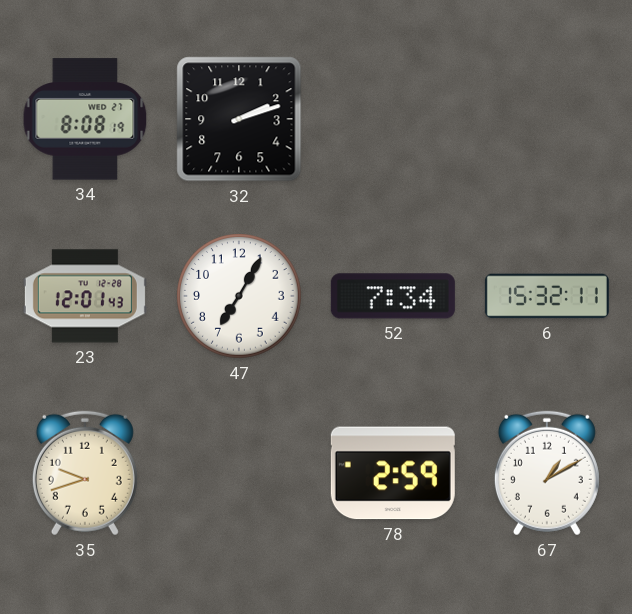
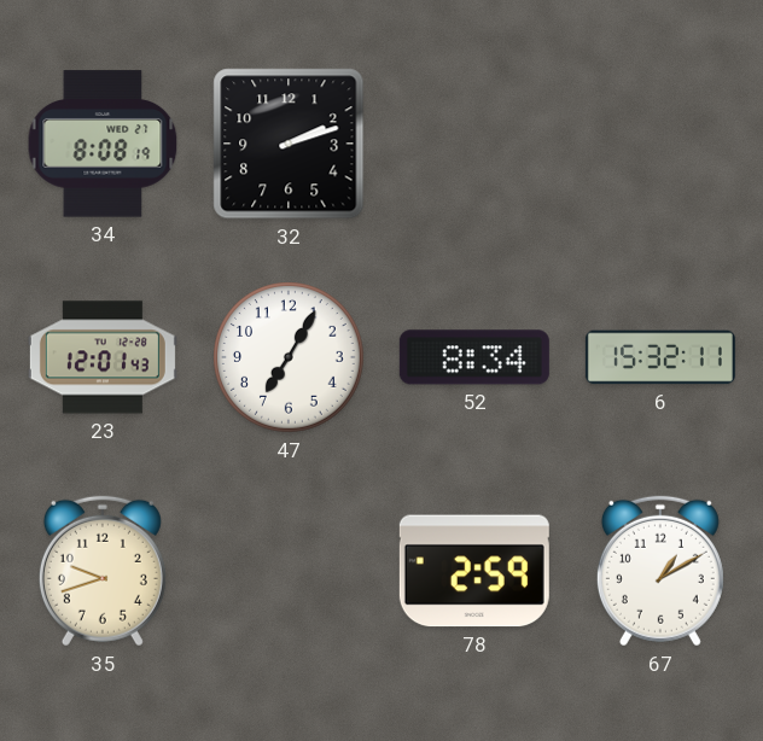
52: 7:34 -> 8:34
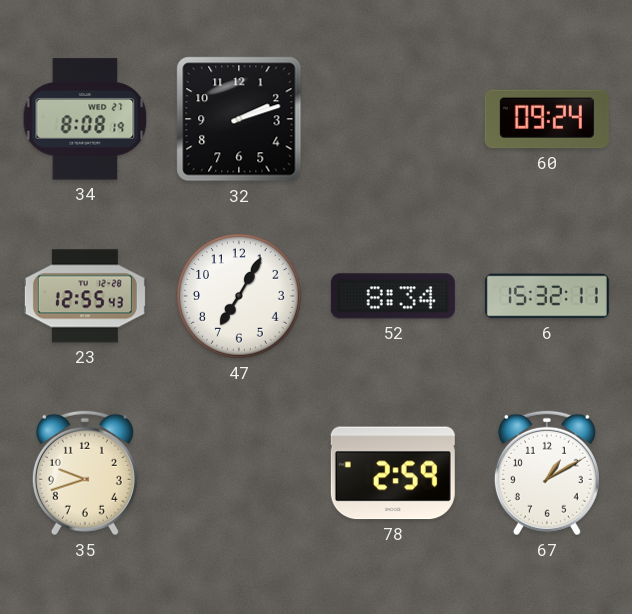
60: none -> 09:24
23: 12:01 -> 12:55
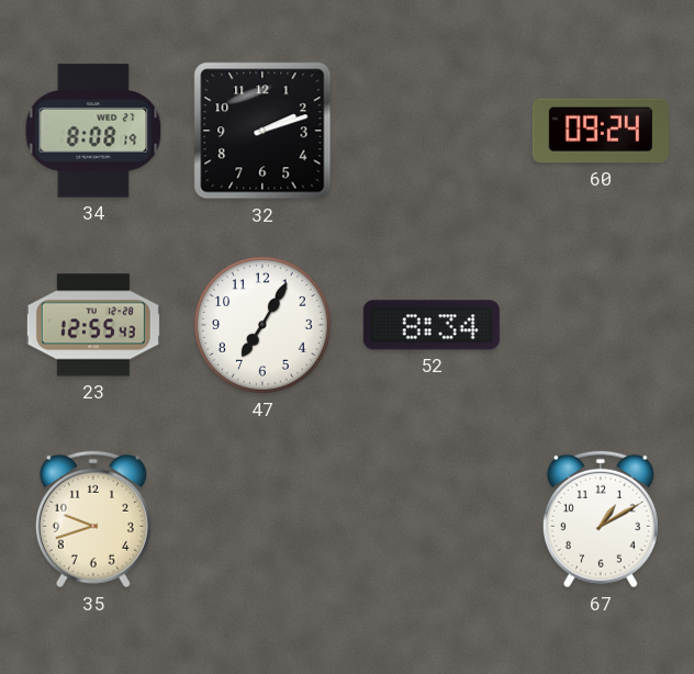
6: 15:32 -> none
78: 2:59 -> none
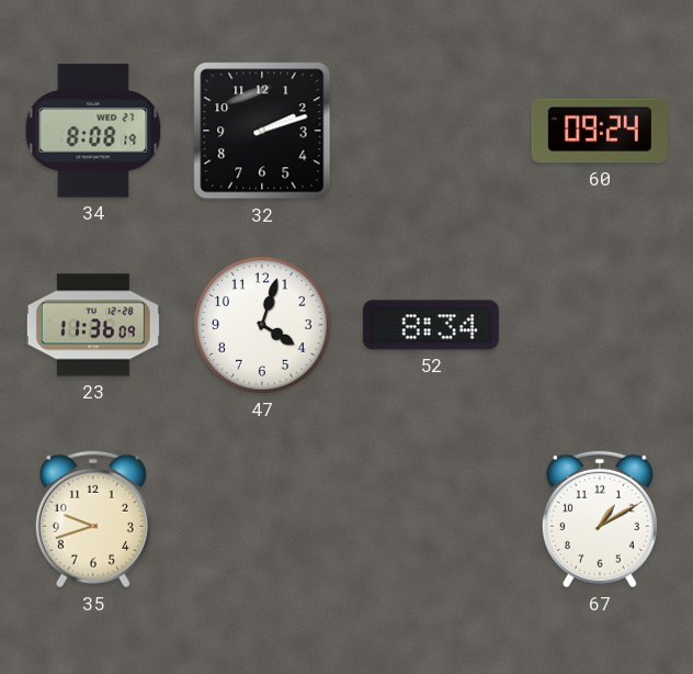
23: 12:55 -> 11:36
47: 7:05 -> 4:03
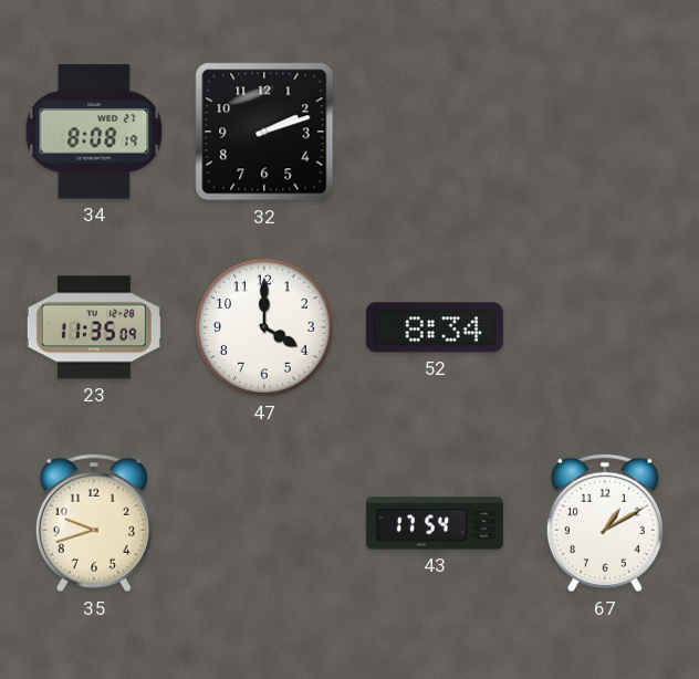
60: 09:24 -> none
23: 11:36 -> 11:35
47: 4:03 -> 4:00
43: none -> 17:54
